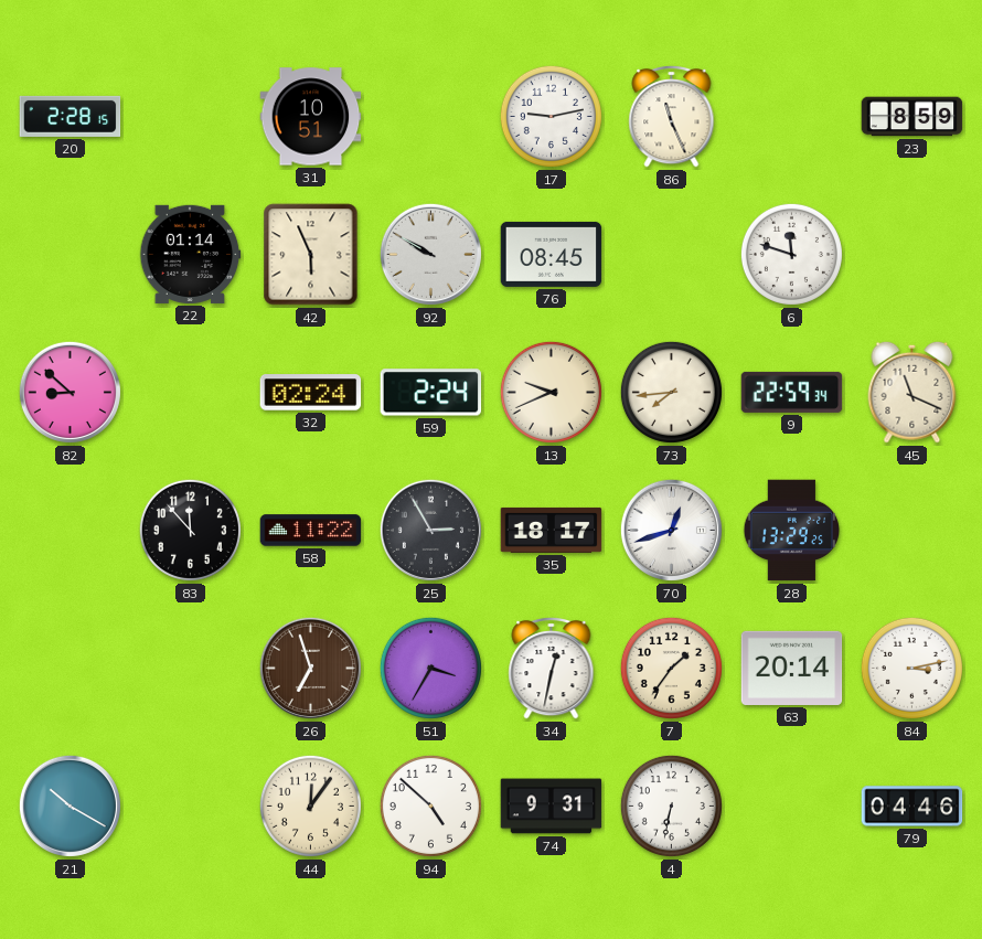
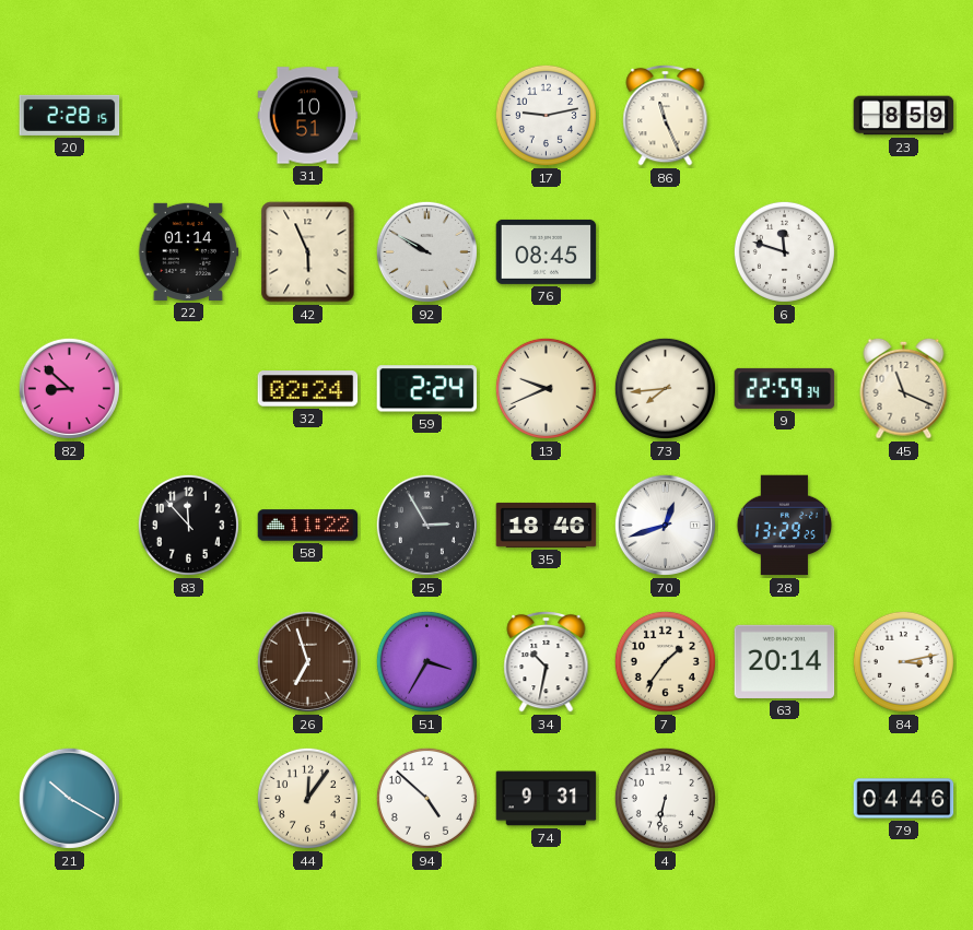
35: 18:17 -> 18:46
34: 12:32 -> 10:32
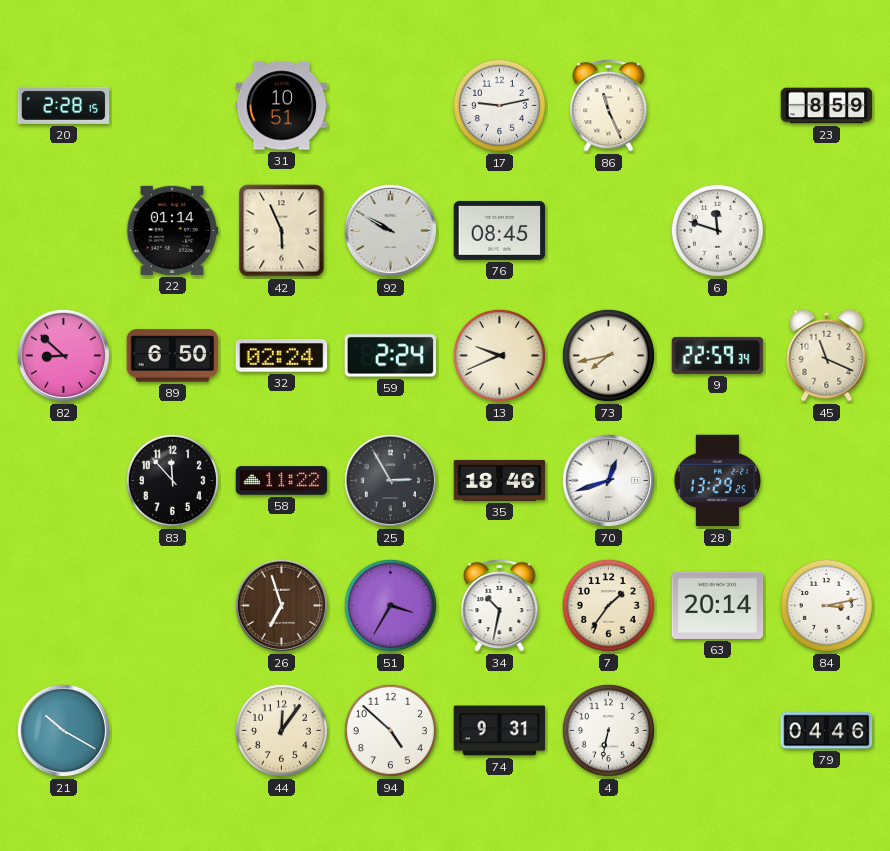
89: none -> 6:50
73: 7:44 -> 7:43
